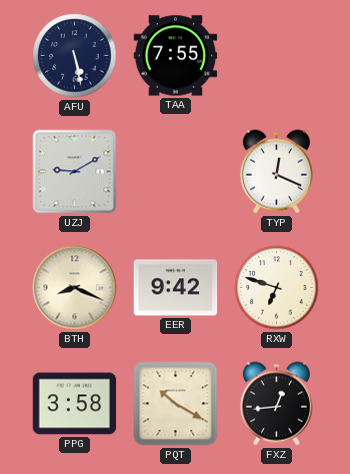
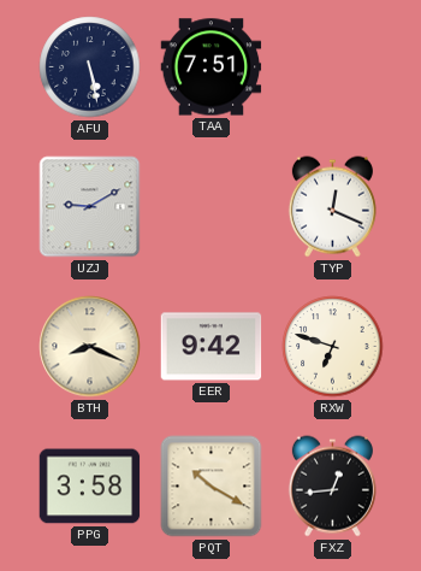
TAA: 7:55 -> 7:51
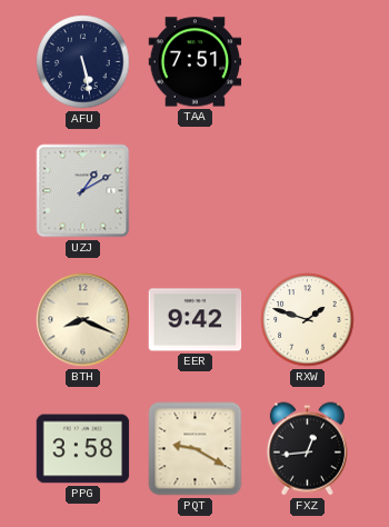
UZJ: 9:10 -> 1:10
TYP: 12:19 -> none
RXW: 6:48 -> 1:48
PQT: 10:20 -> 9:20
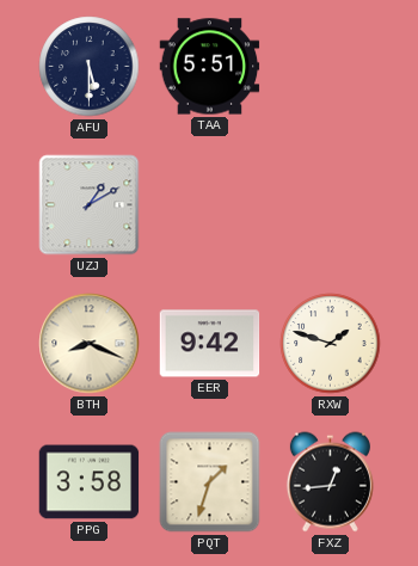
AFU: 5:28 -> 5:30
TAA: 7:51 -> 5:51
PQT: 9:20 -> 1:33
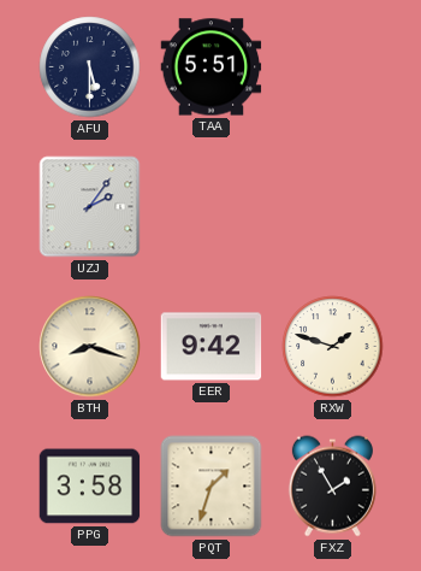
UZJ: 1:10 -> 2:06
BTH: 8:19 -> 8:18
FXZ: 12:44 -> 1:55
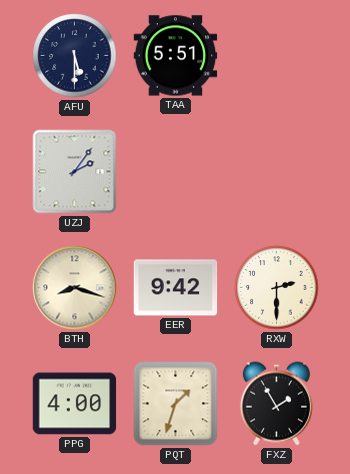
RXW: 1:48 -> 2:30
PPG: 3:58 -> 4:00
